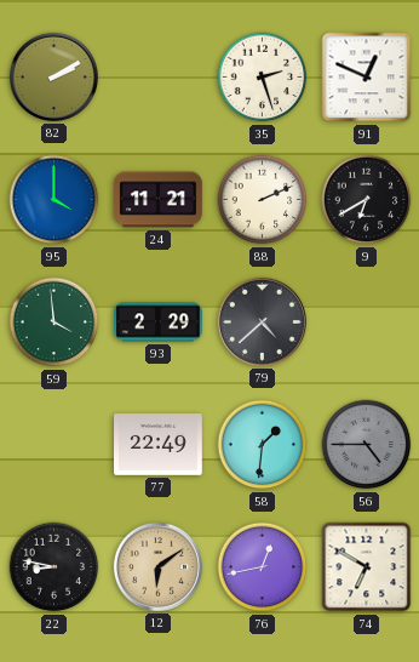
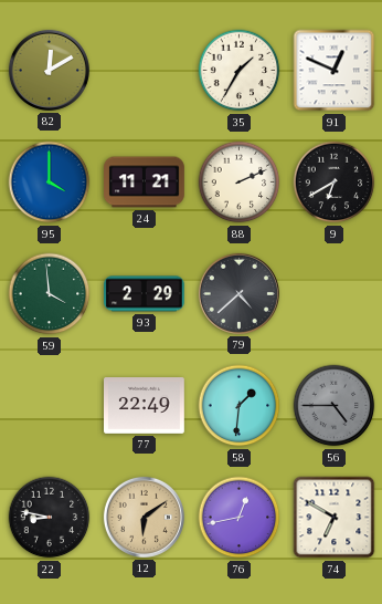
82: 2:10 -> 12:10
35: 2:27 -> 1:35
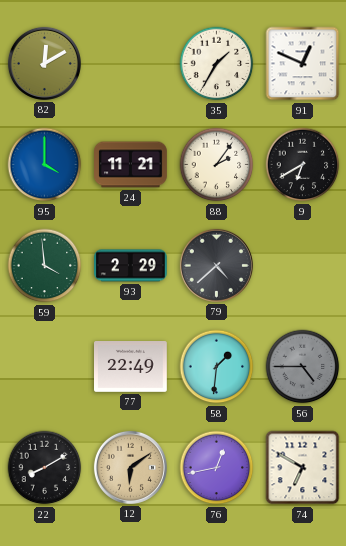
88: 2:11 -> 2:06
22: 8:47 -> 8:10
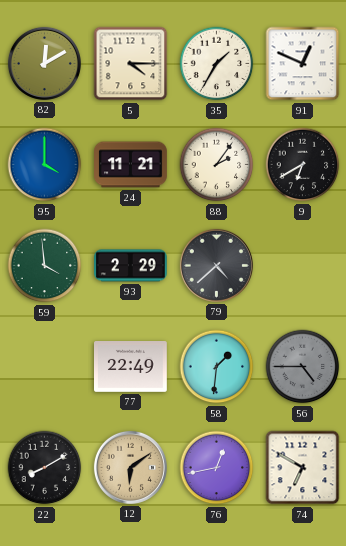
5: none -> 4:15
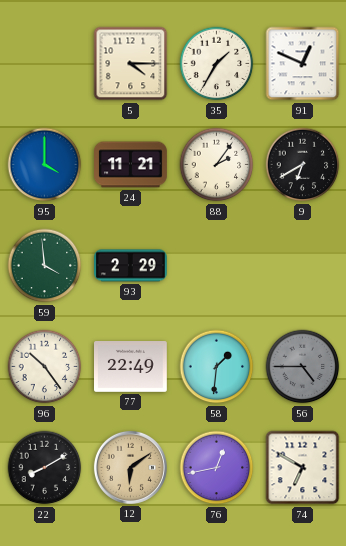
82: 12:10 -> none
79: 4:38 -> none
96: none -> 10:24
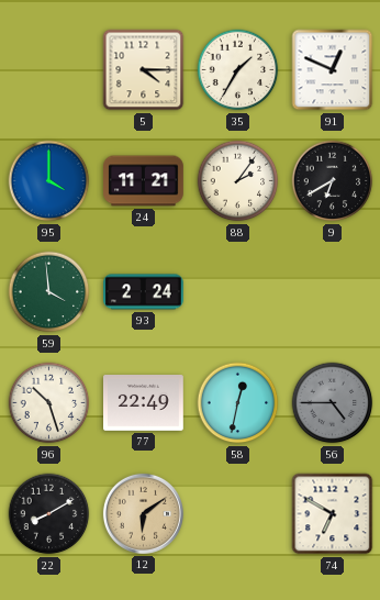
93: 2:29 -> 2:24
96: 10:24 -> 10:27
58: 1:31 -> 12:32
76: 12:43 -> none
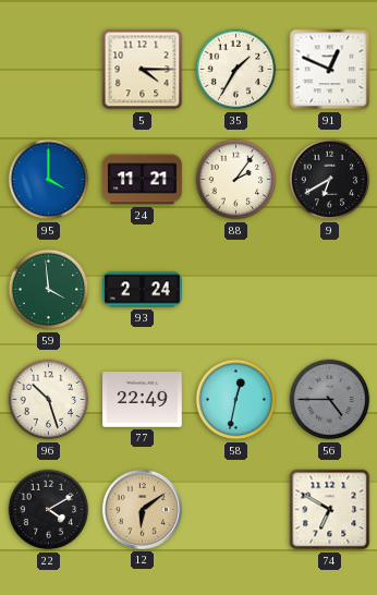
22: 8:10 -> 4:10
